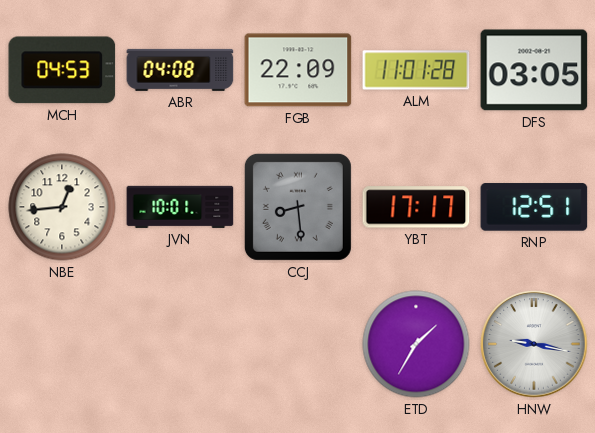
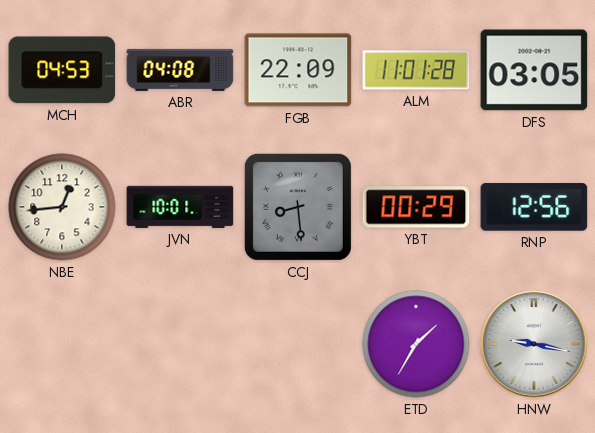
YBT: 17:17 -> 00:29
RNP: 12:51 -> 12:56
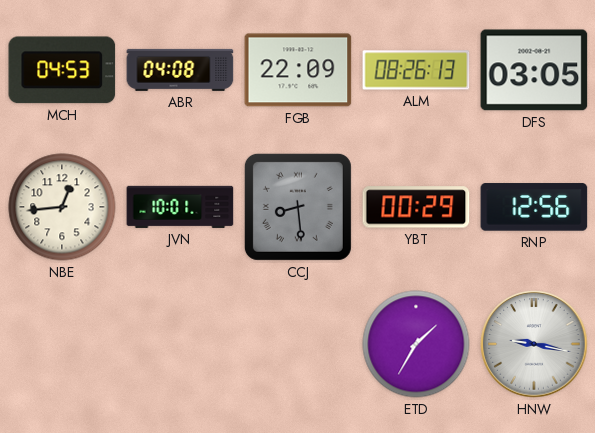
ALM: 11:01 -> 08:26
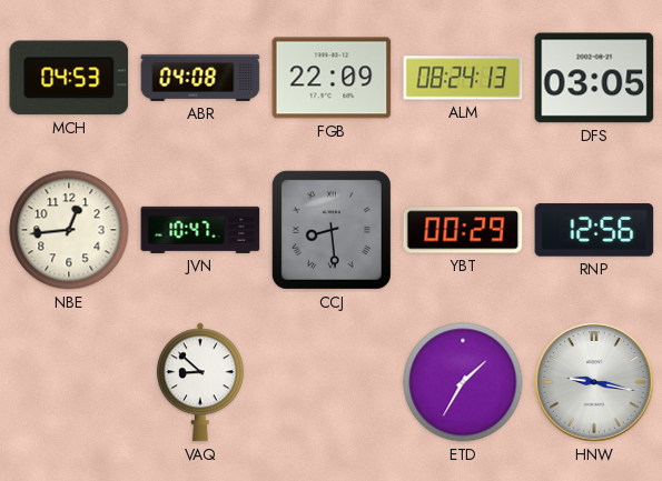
ALM: 08:26 -> 08:24
JVN: 10:01 -> 10:47
VAQ: none -> 8:52
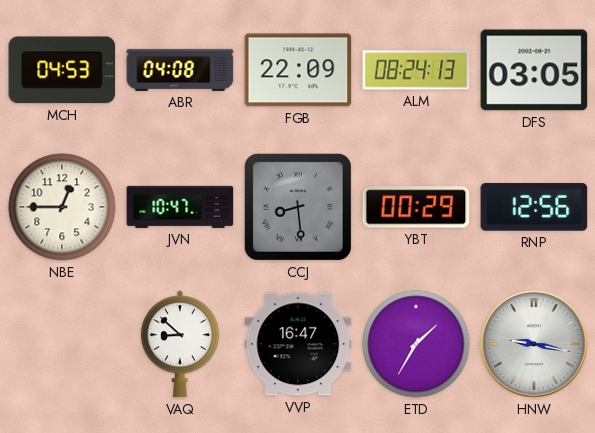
NBE: 12:44 -> 12:45
VVP: none -> 16:47
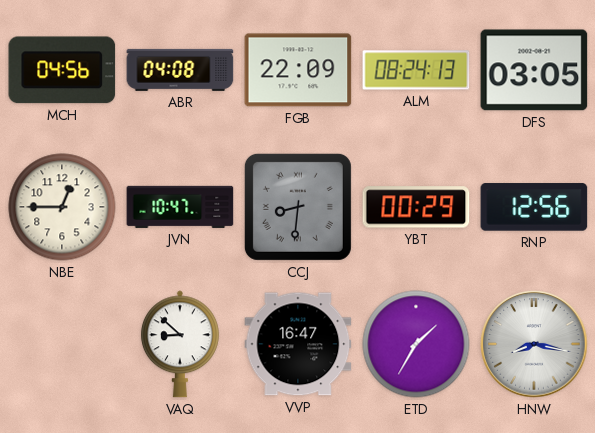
MCH: 04:53 -> 04:56
CCJ: 8:29 -> 8:31
HNW: 9:17 -> 8:17
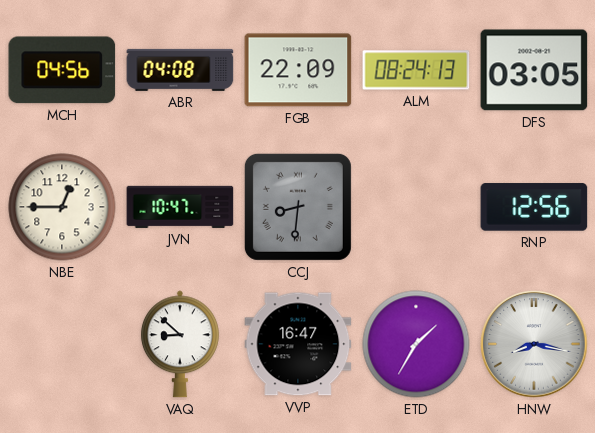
YBT: 00:29 -> none
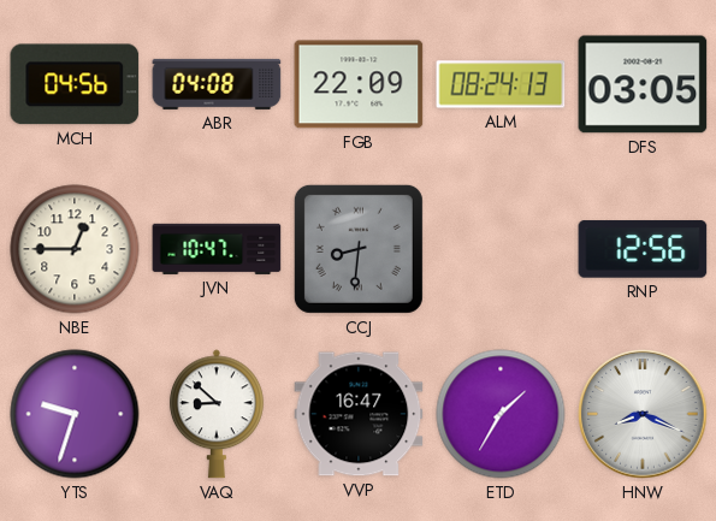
YTS: none -> 9:33
HNW: 8:17 -> 8:19
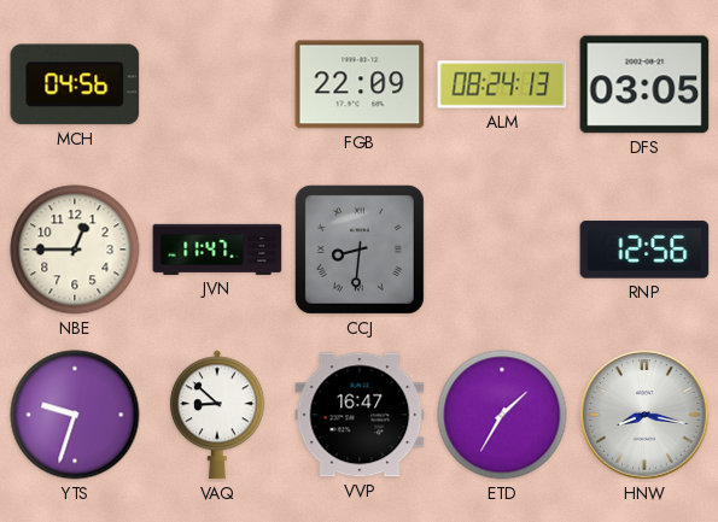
ABR: 04:08 -> none
JVN: 10:47 -> 11:47
HNW: 8:19 -> 8:17
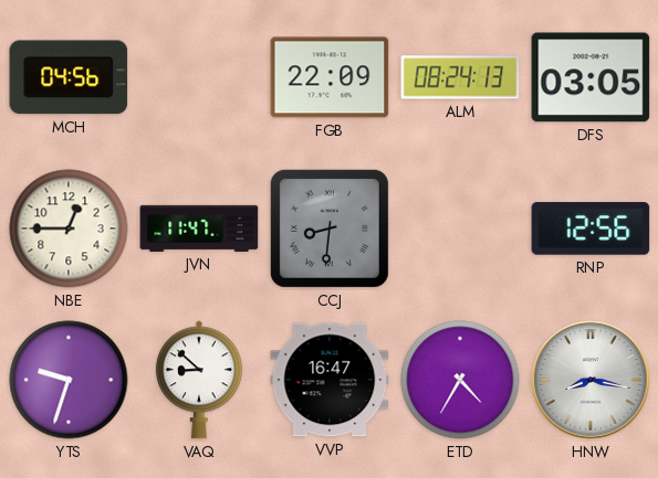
ETD: 1:35 -> 4:35
